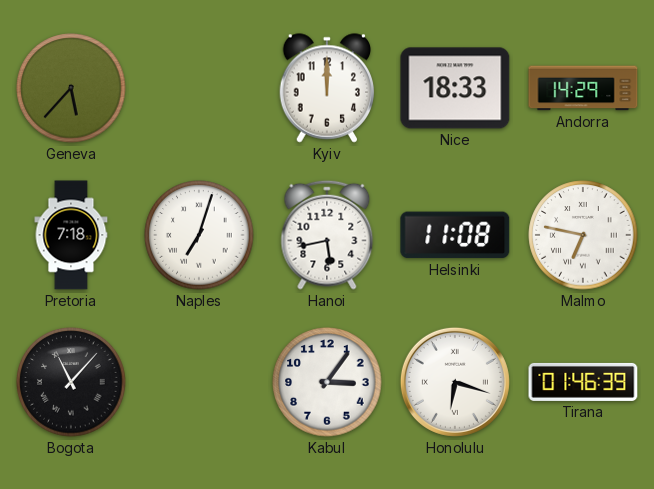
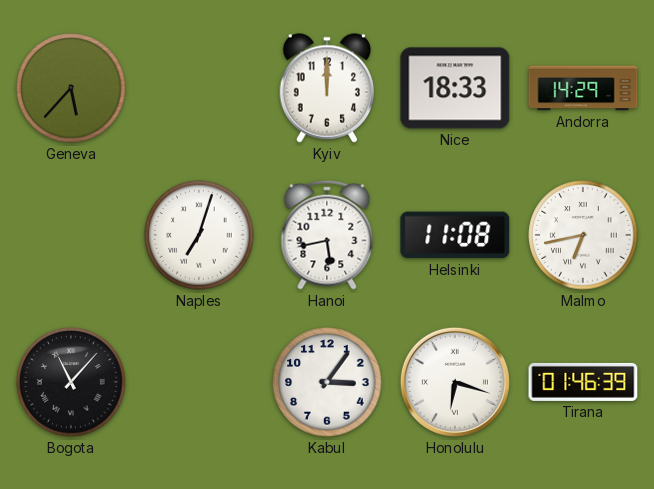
Pretoria: 7:18 -> none
Malmo: 6:47 -> 6:43
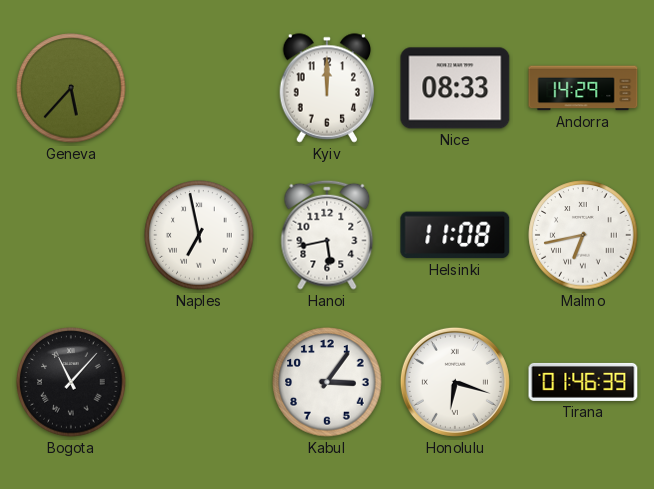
Nice: 18:33 -> 08:33
Naples: 7:03 -> 6:58
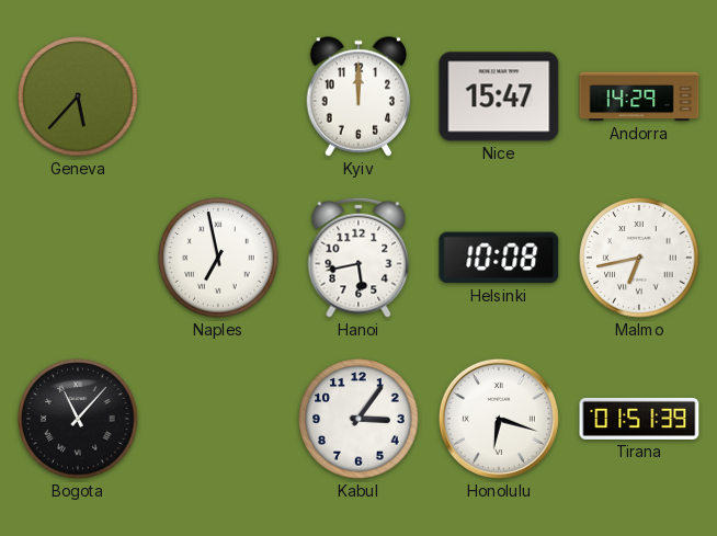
Nice: 08:33 -> 15:47
Helsinki: 11:08 -> 10:08
Tirana: 01:46 -> 01:51
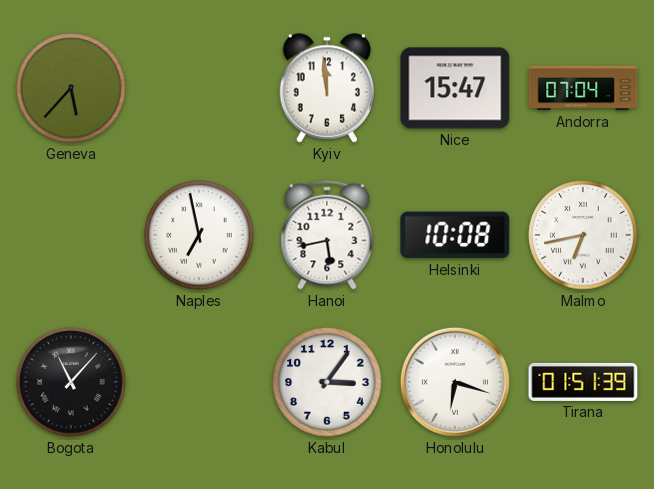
Kyiv: 12:00 -> 11:59
Andorra: 14:29 -> 07:04
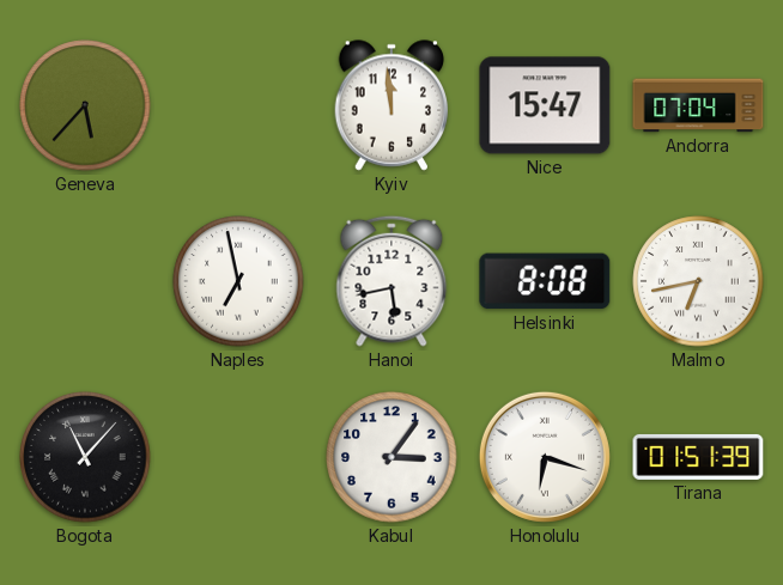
Helsinki: 10:08 -> 8:08
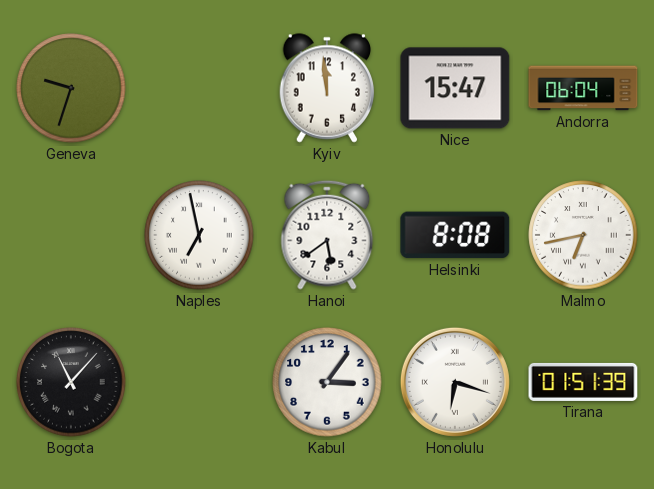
Geneva: 5:37 -> 9:33
Andorra: 07:04 -> 06:04
Hanoi: 5:43 -> 5:39
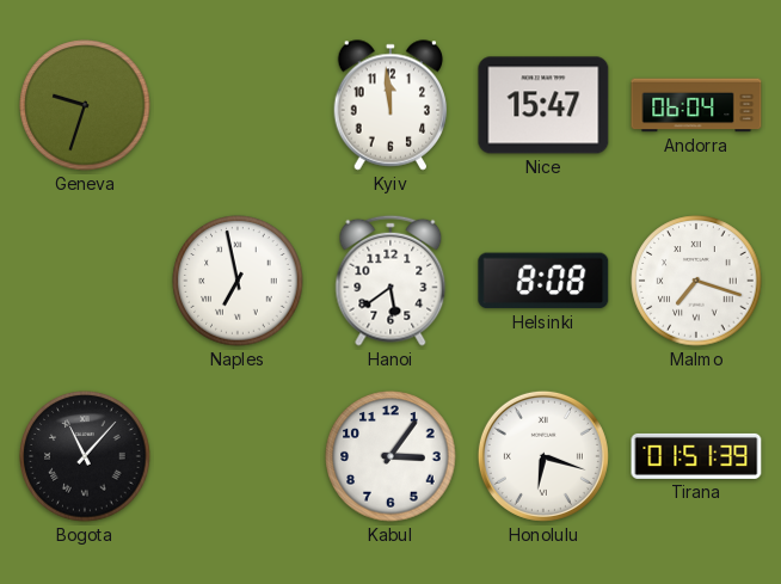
Malmo: 6:43 -> 7:18
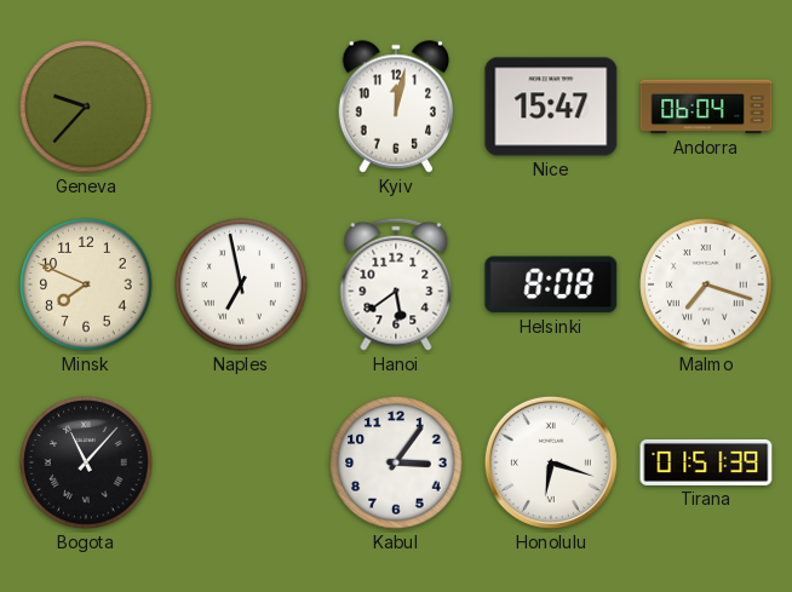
Geneva: 9:33 -> 9:37
Kyiv: 11:59 -> 12:02
Minsk: none -> 7:49
